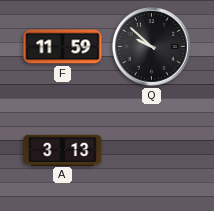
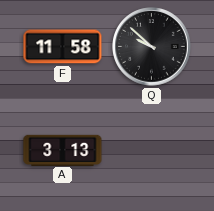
F: 11:59 -> 11:58
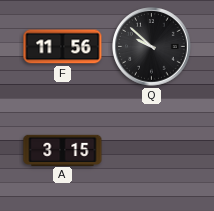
F: 11:58 -> 11:56
A: 3:13 -> 3:15
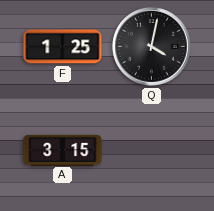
F: 11:56 -> 1:25
Q: 9:52 -> 4:02
